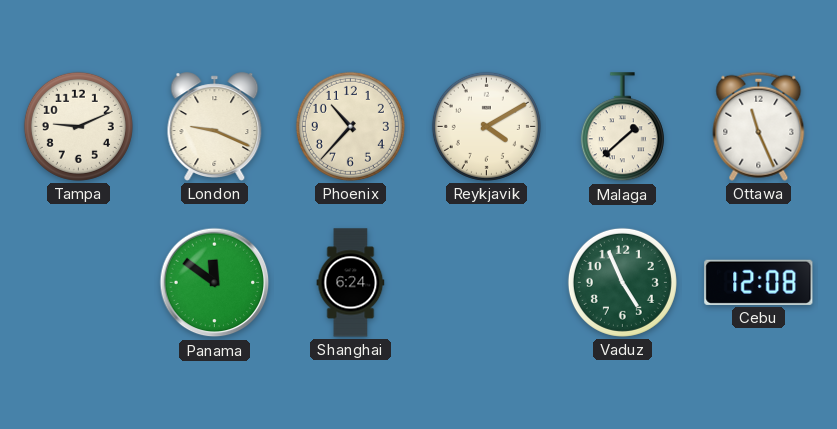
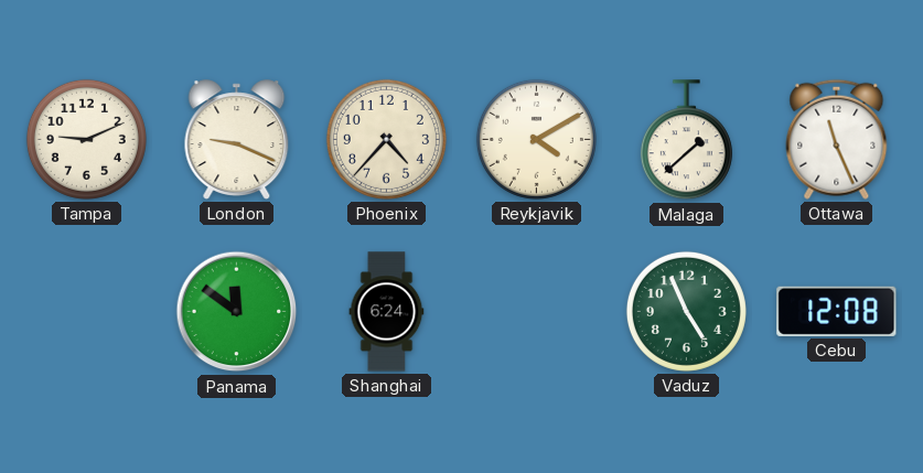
Phoenix: 10:37 -> 4:37
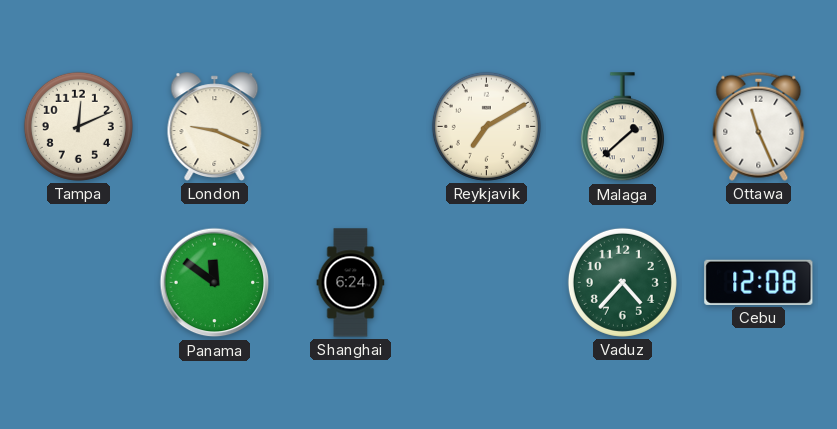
Tampa: 9:11 -> 12:11
Phoenix: 4:37 -> none
Reykjavik: 4:10 -> 7:10
Vaduz: 4:56 -> 4:37
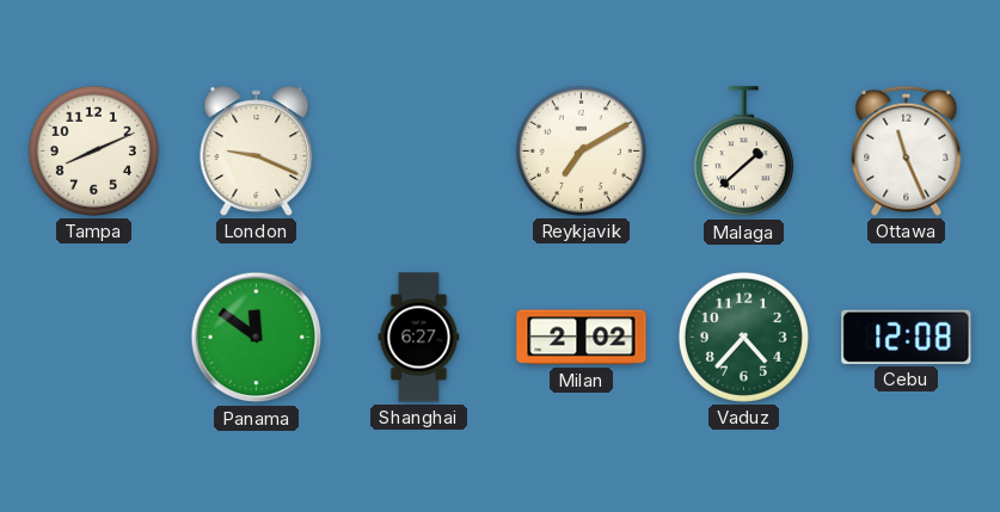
Tampa: 12:11 -> 8:11
Shanghai: 6:24 -> 6:27
Milan: none -> 2:02
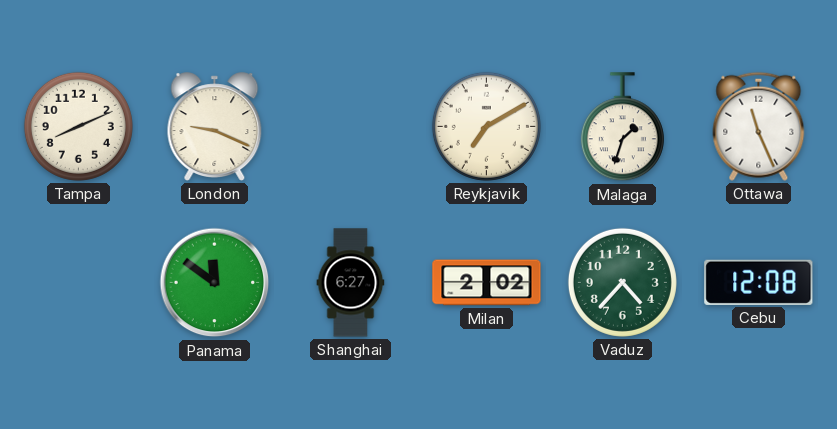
Malaga: 1:38 -> 1:33
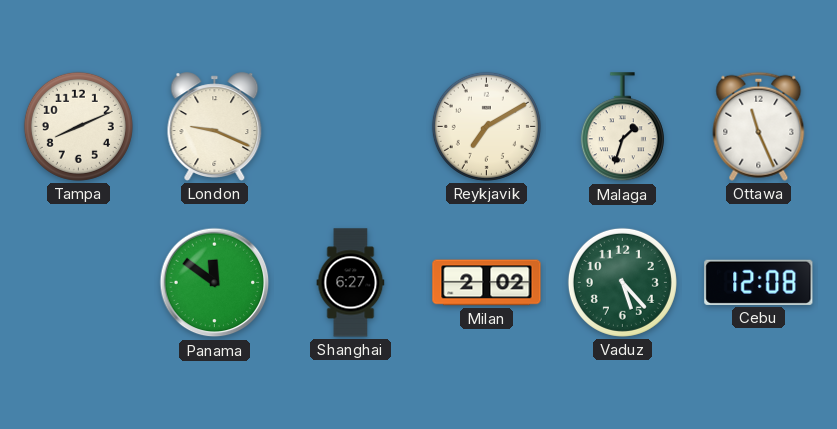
Vaduz: 4:37 -> 5:23
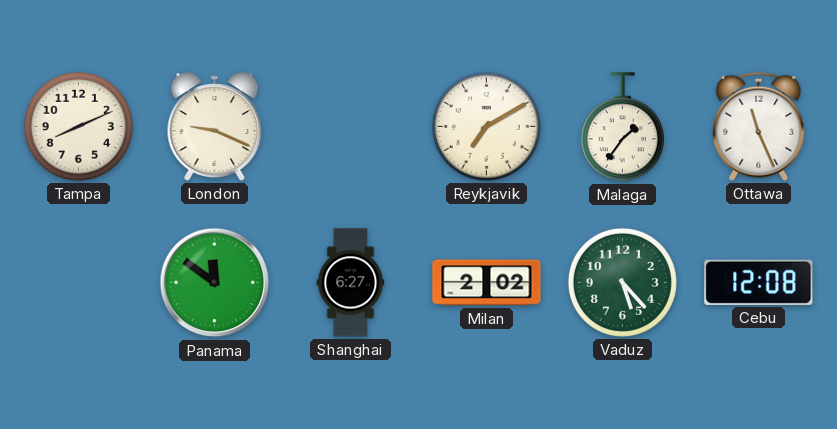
Malaga: 1:33 -> 1:36
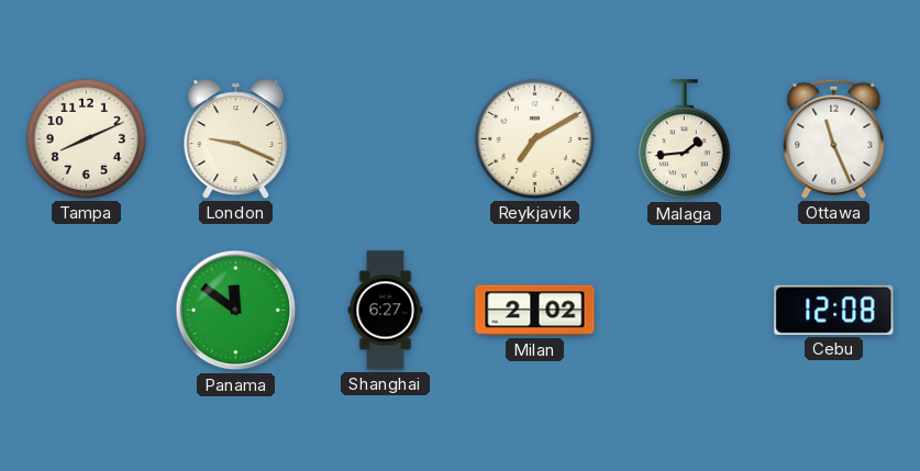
Malaga: 1:36 -> 1:44
Vaduz: 5:23 -> none
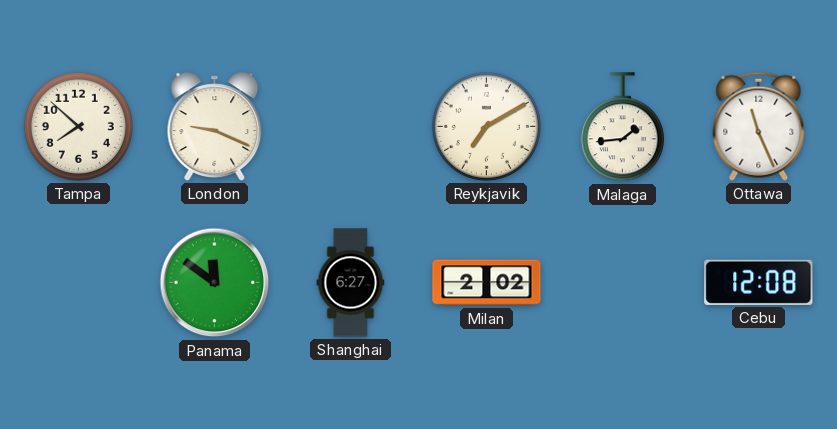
Tampa: 8:11 -> 7:52
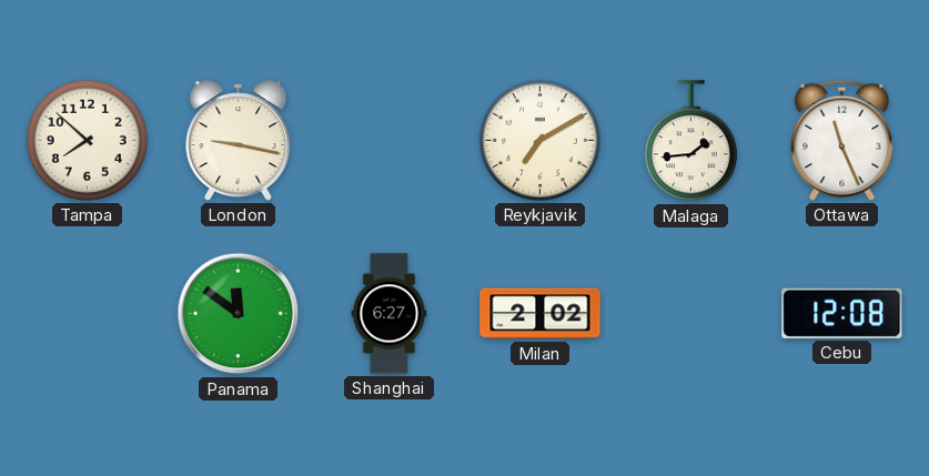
London: 9:19 -> 9:17
